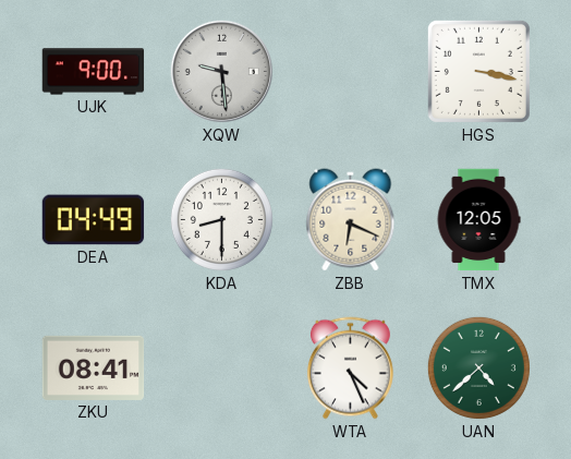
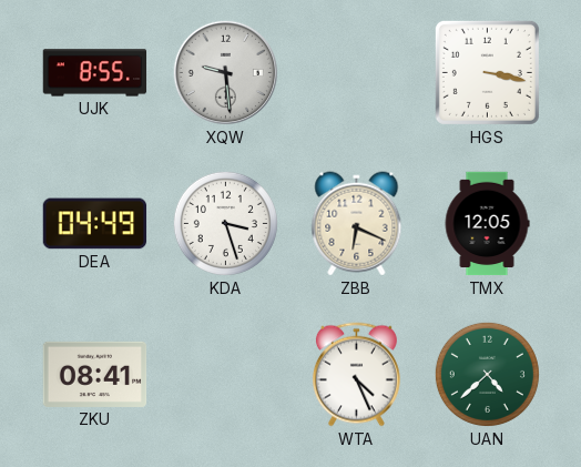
UJK: 9:00 -> 8:55
KDA: 8:30 -> 3:27
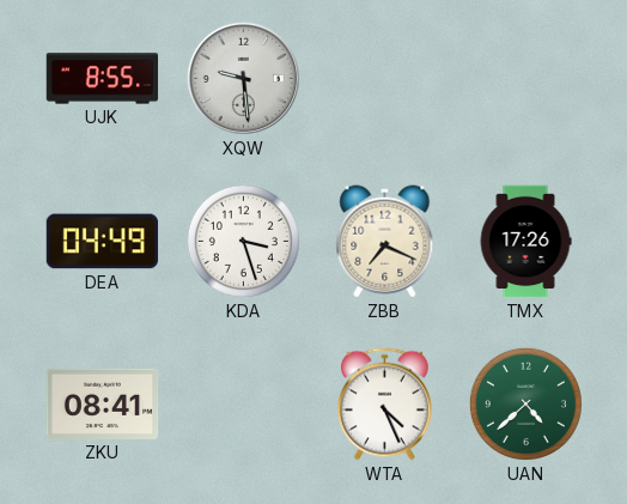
HGS: 3:17 -> none
ZBB: 6:19 -> 7:19
TMX: 12:05 -> 17:26
